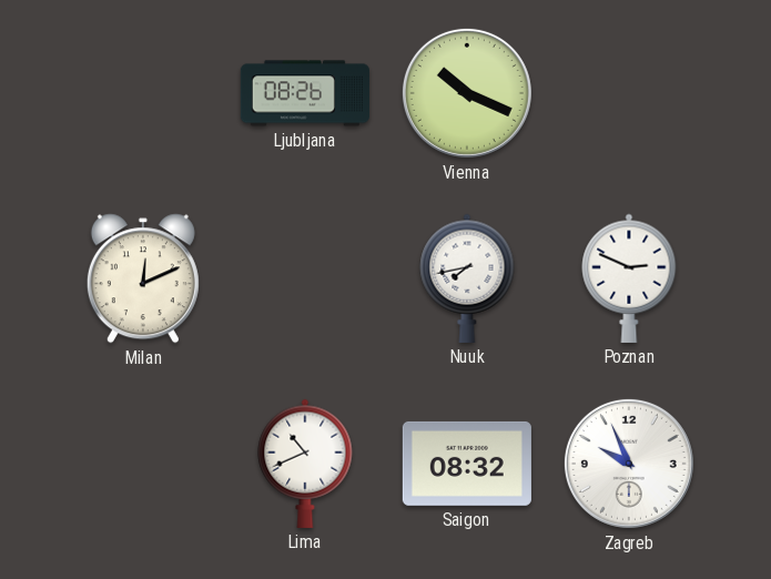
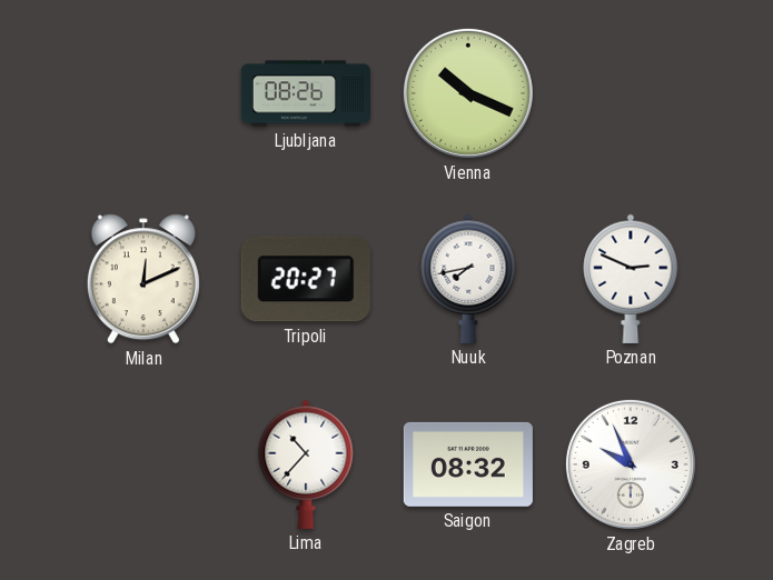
Tripoli: none -> 20:27
Lima: 10:41 -> 10:37
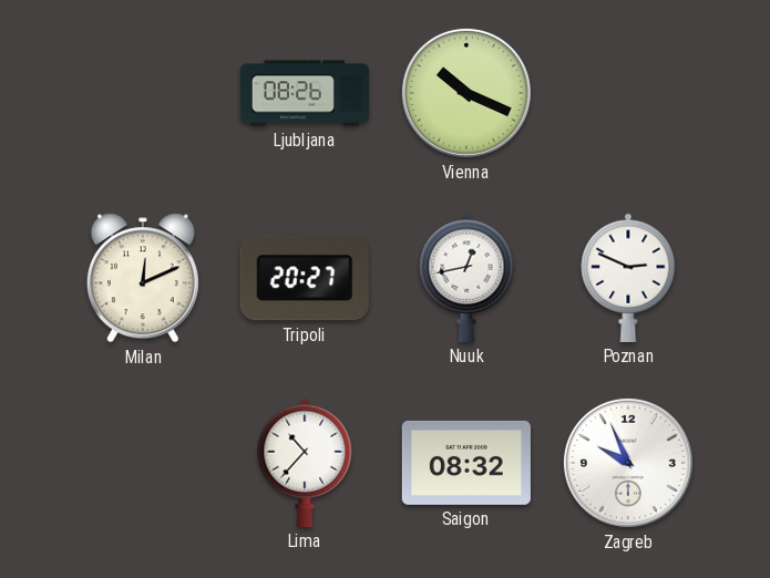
Nuuk: 7:43 -> 12:43
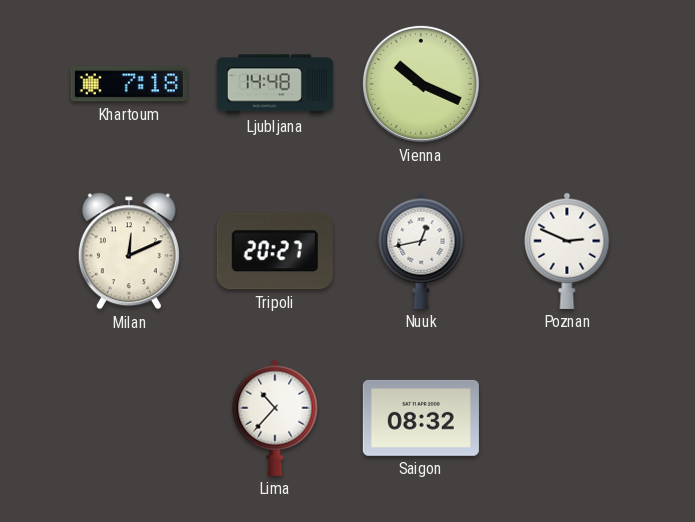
Khartoum: none -> 7:18
Ljubljana: 08:26 -> 14:48
Zagreb: 9:56 -> none
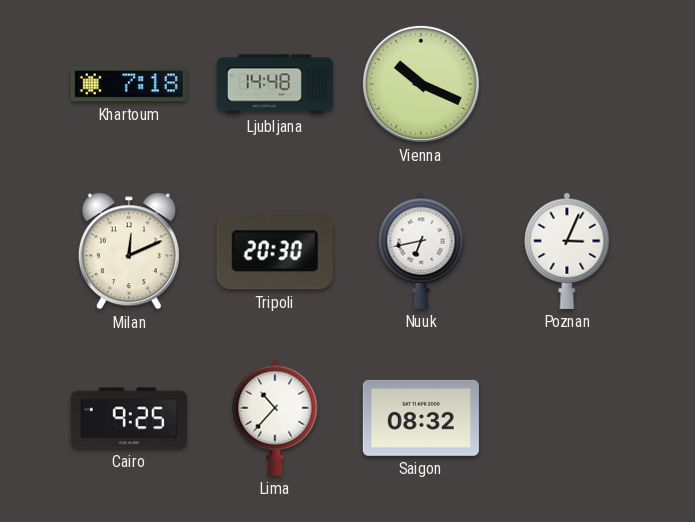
Tripoli: 20:27 -> 20:30
Nuuk: 12:43 -> 6:43
Poznan: 2:49 -> 3:04
Cairo: none -> 9:25
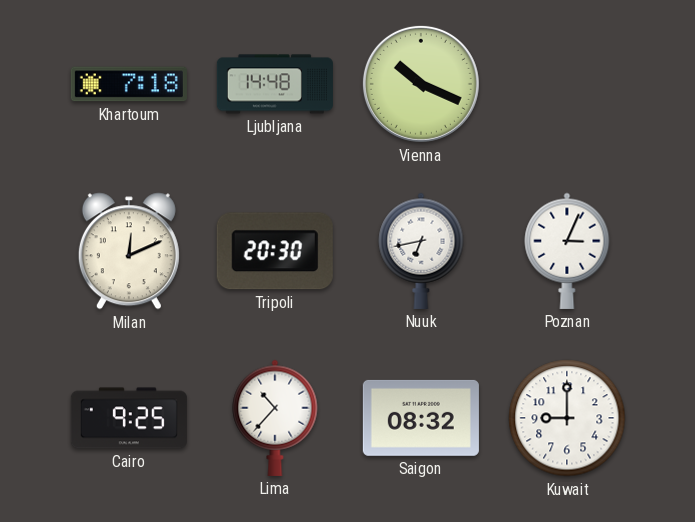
Kuwait: none -> 9:00
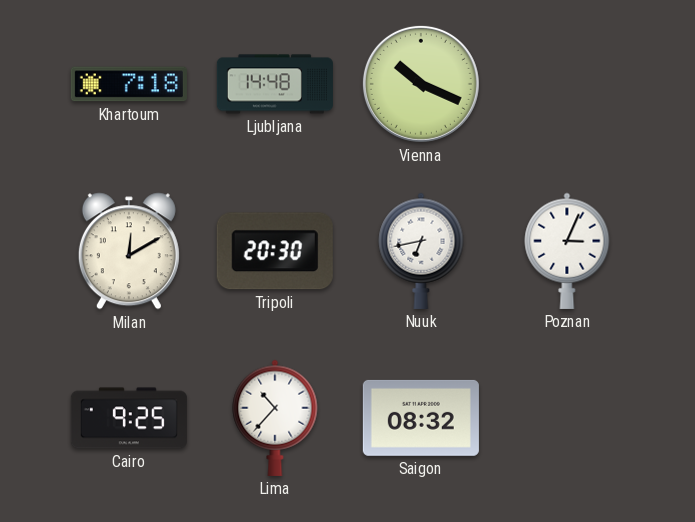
Milan: 12:11 -> 12:10
Kuwait: 9:00 -> none
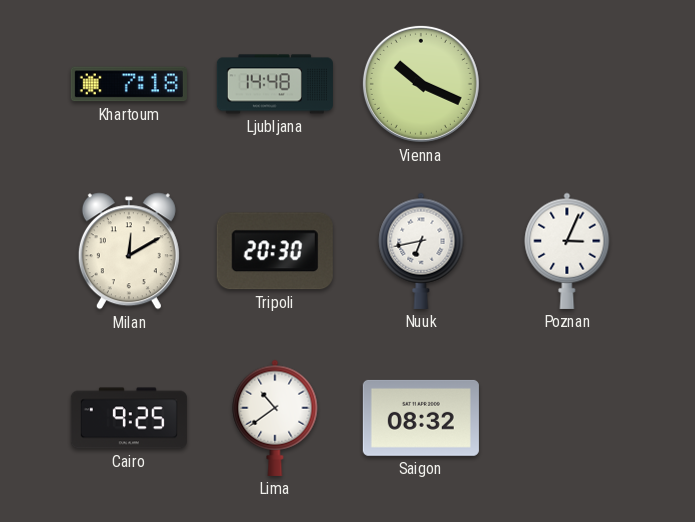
Lima: 10:37 -> 10:39
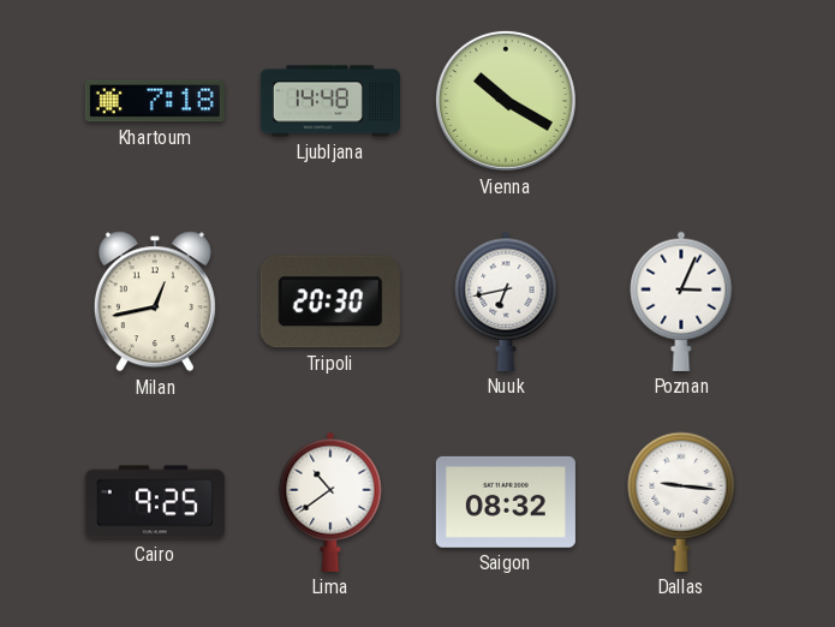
Vienna: 10:19 -> 10:20
Milan: 12:10 -> 12:43
Dallas: none -> 9:16
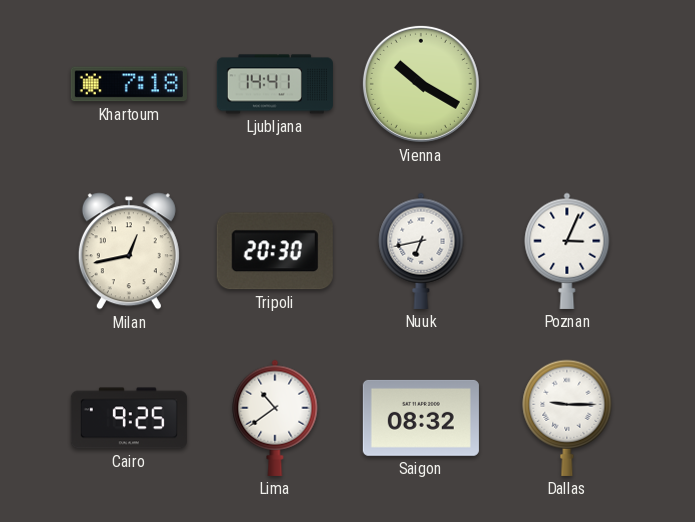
Ljubljana: 14:48 -> 14:41
Dallas: 9:16 -> 9:15
